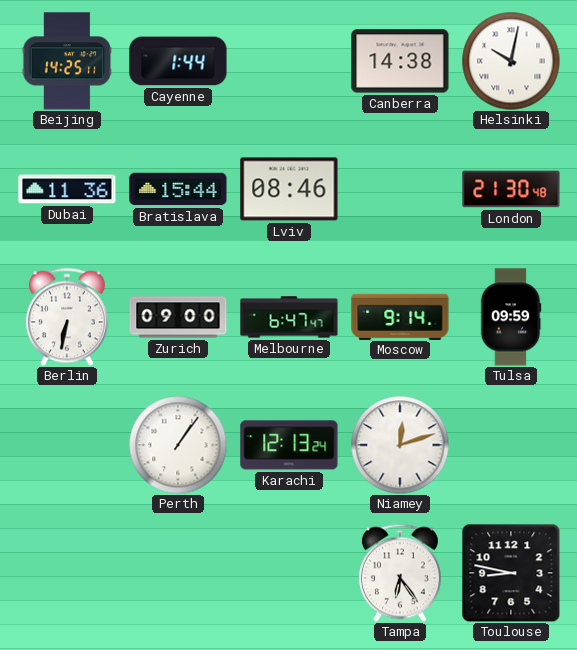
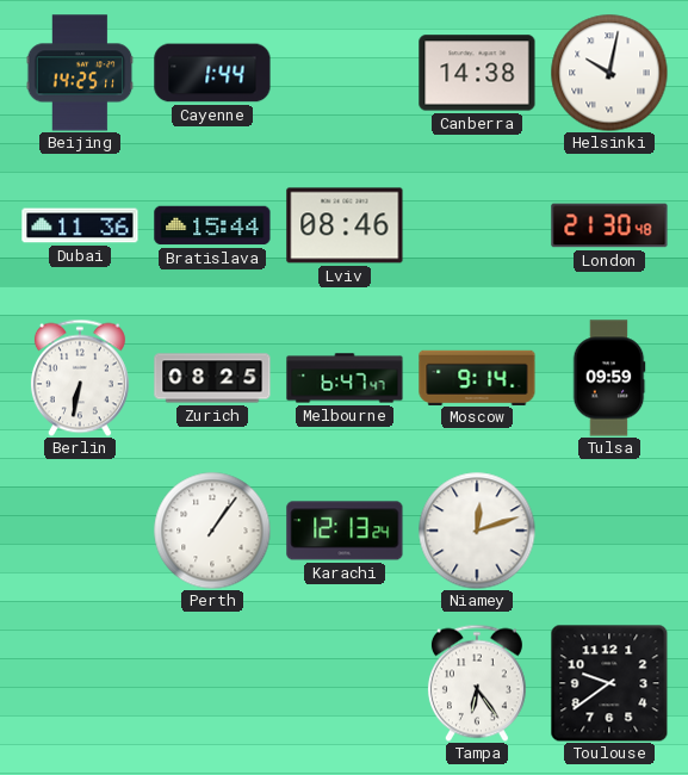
Zurich: 09:00 -> 08:25
Toulouse: 8:47 -> 9:39
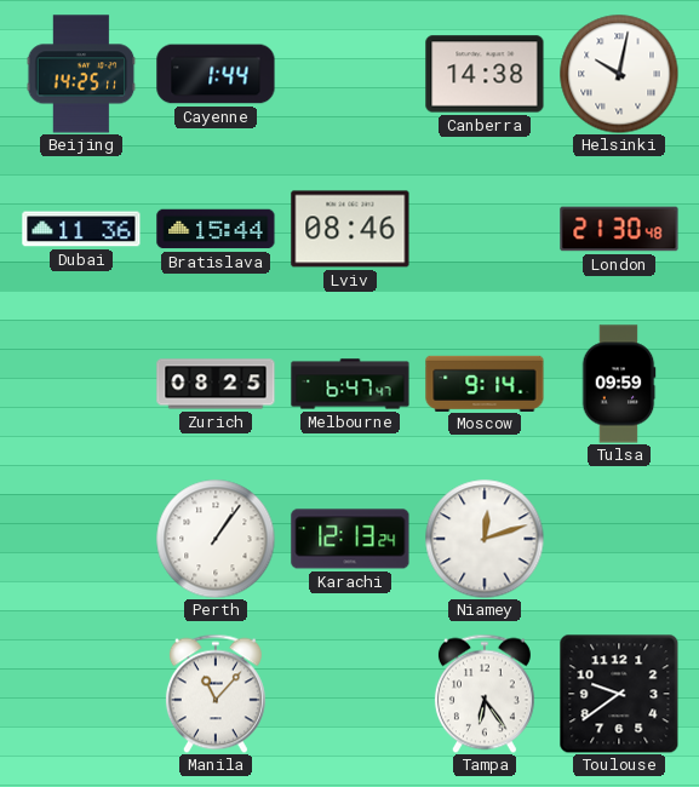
Berlin: 6:32 -> none
Manila: none -> 11:07
